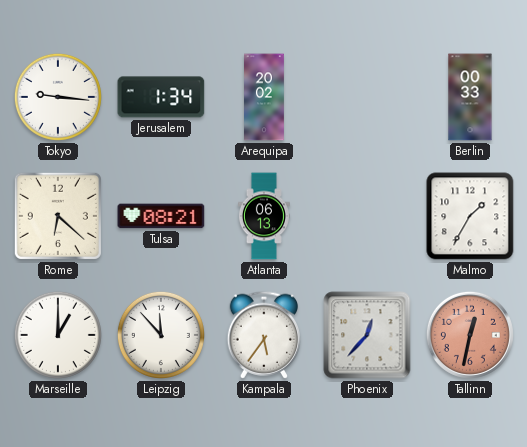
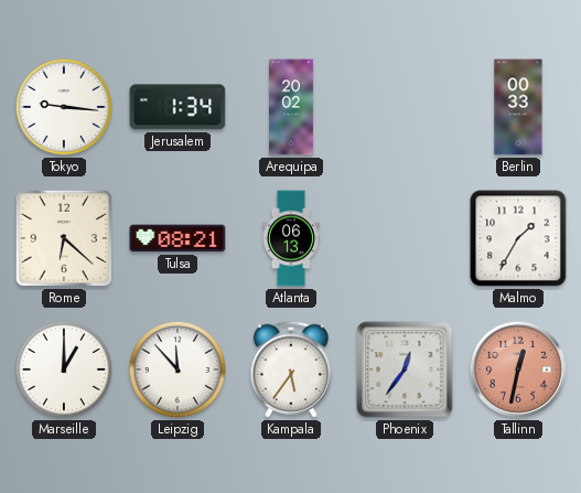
Phoenix: 12:37 -> 12:36
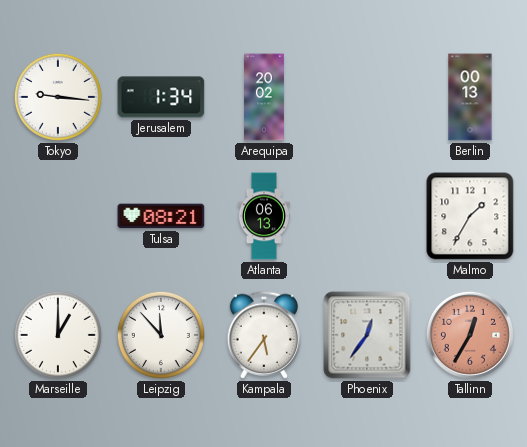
Berlin: 00:33 -> 00:13
Rome: 6:22 -> none
Tallinn: 12:32 -> 12:35
